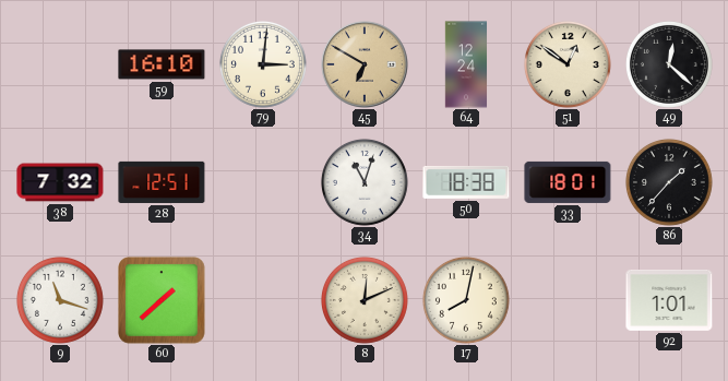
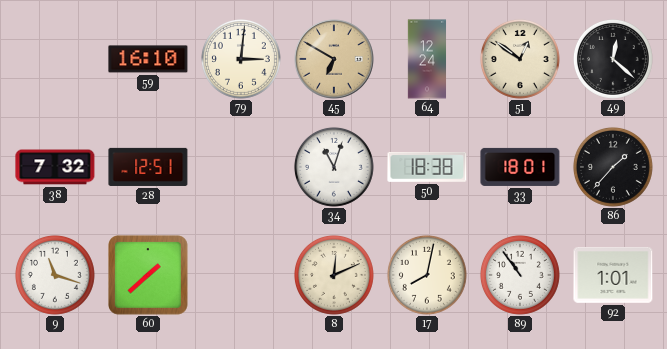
89: none -> 10:54
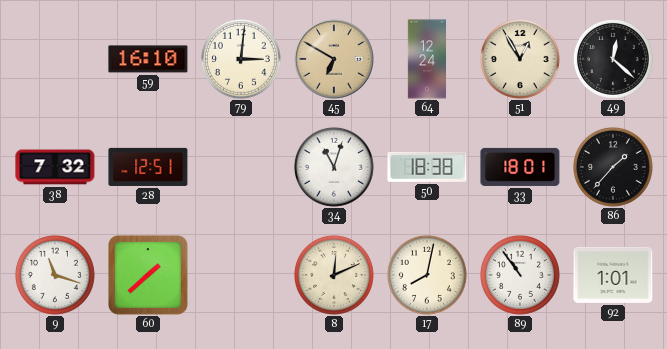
51: 12:51 -> 12:55
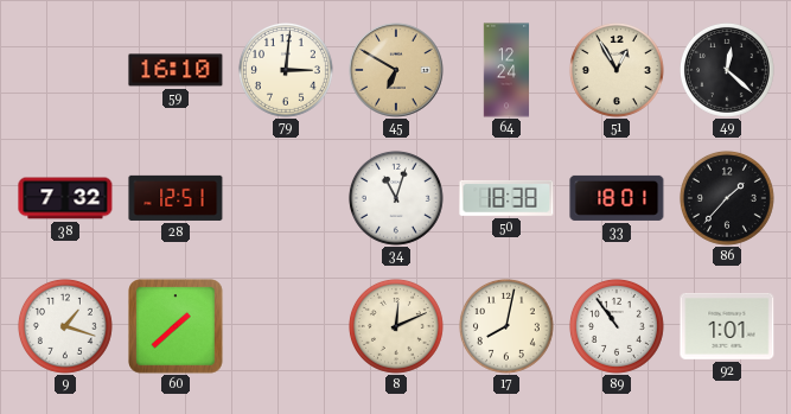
9: 11:18 -> 1:18
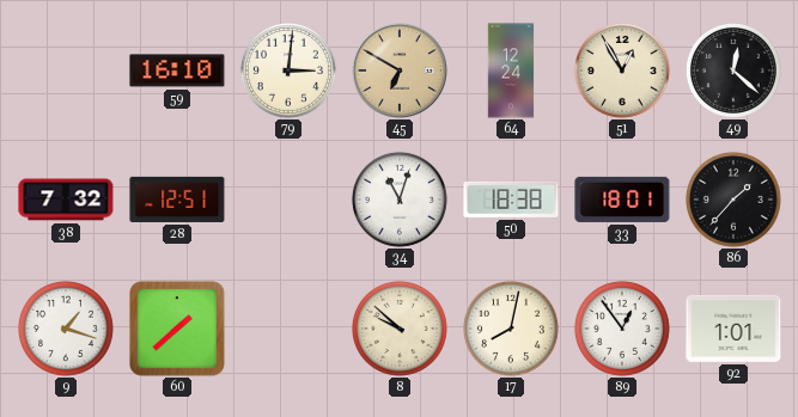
8: 12:11 -> 9:52
89: 10:54 -> 12:54
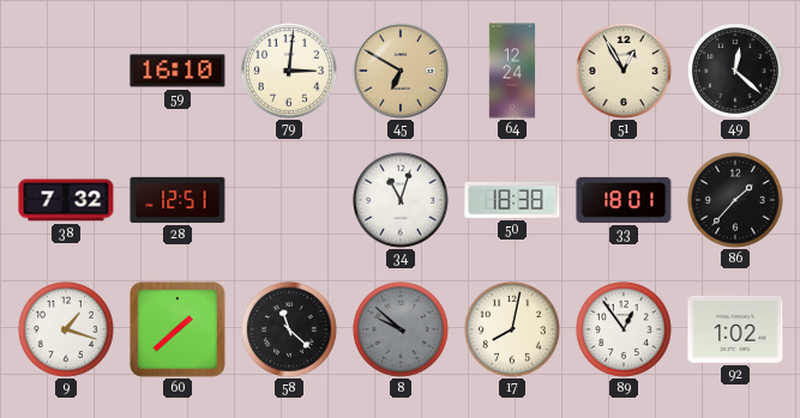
58: none -> 11:22
8 dial: cream -> grey
92: 1:01 -> 1:02
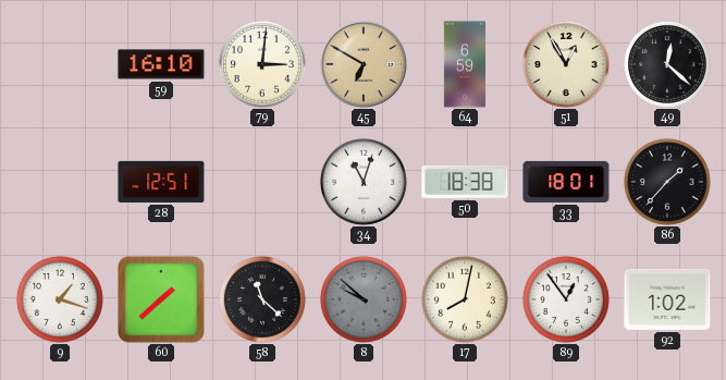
64: 12:24 -> 6:59
38: 7:32 -> none
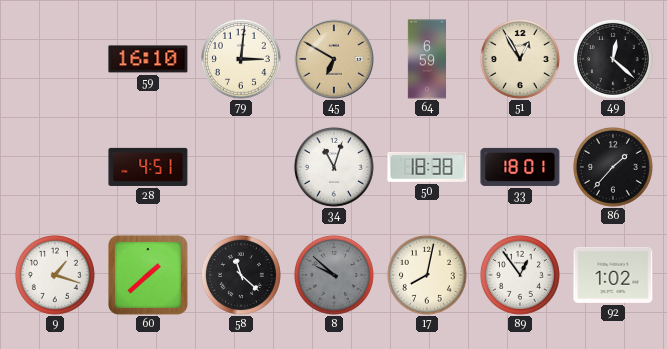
28: 12:51 -> 4:51
